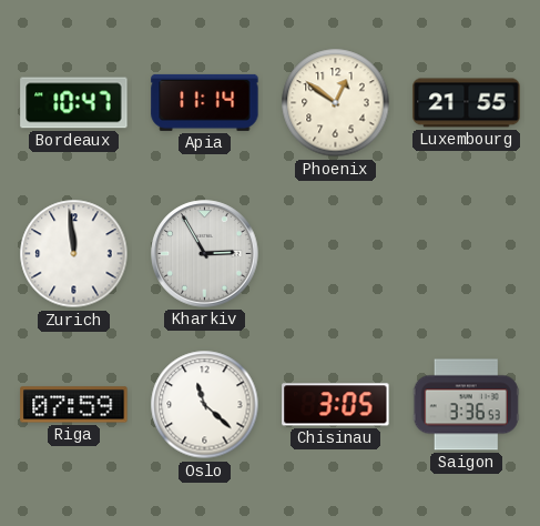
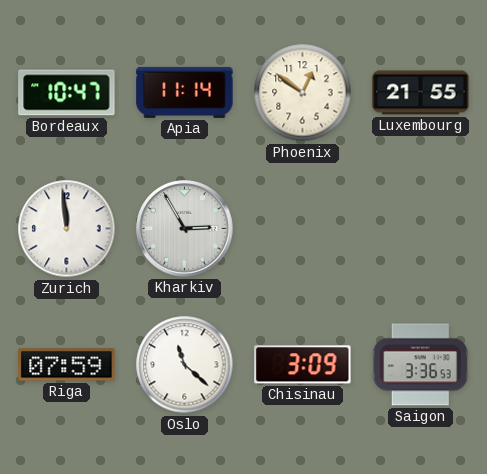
Chisinau: 3:05 -> 3:09
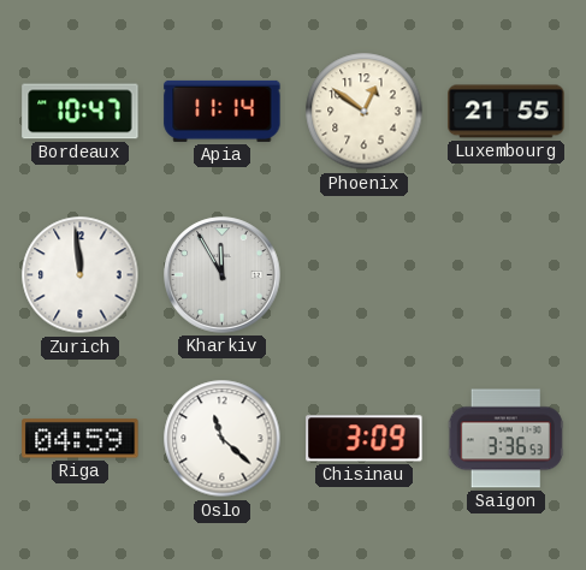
Kharkiv: 2:55 -> 11:55
Riga: 07:59 -> 04:59
